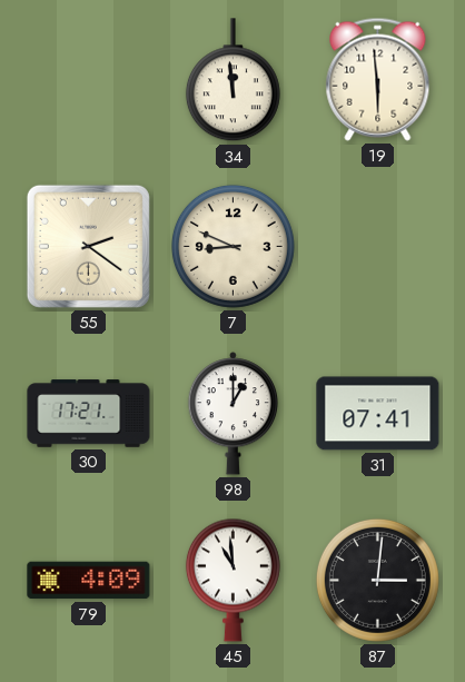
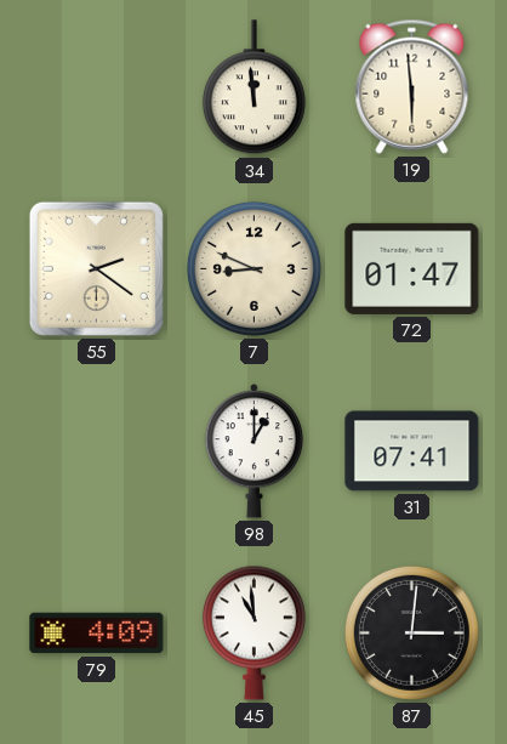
72: none -> 01:47
30: 17:21 -> none
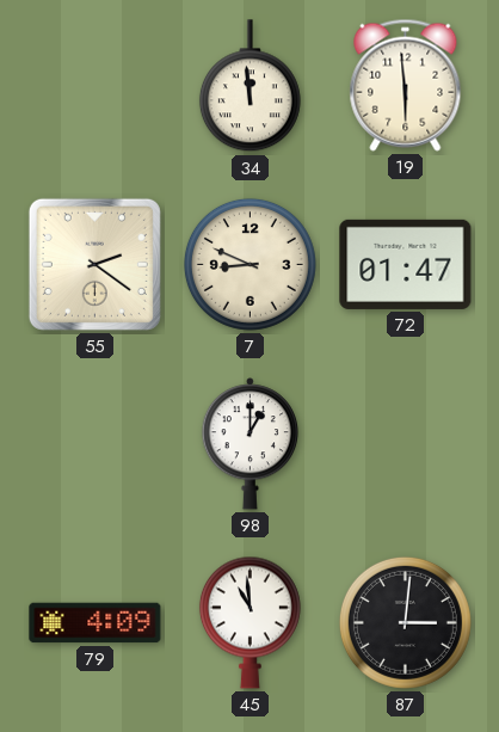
31: 07:41 -> none
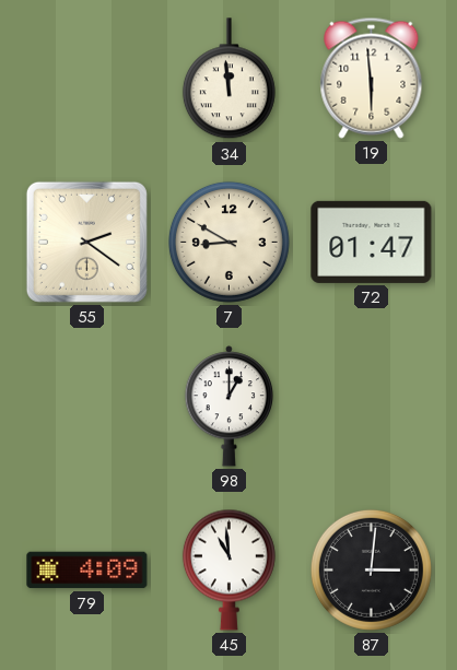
7: 8:49 -> 8:50
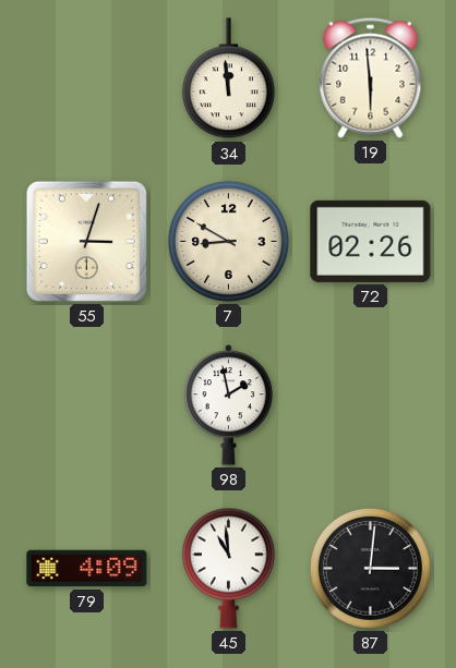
55: 2:21 -> 3:03
72: 01:47 -> 02:26
98: 1:00 -> 1:58
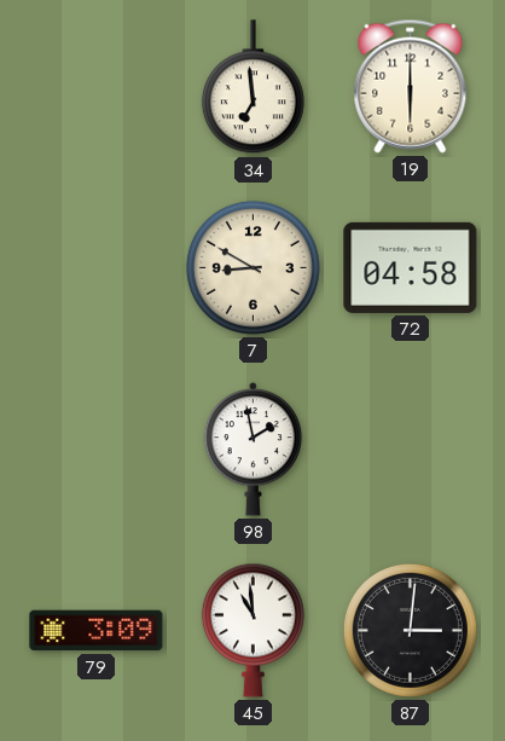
34: 11:59 -> 6:59
19: 5:59 -> 6:00
55: 3:03 -> none
72: 02:26 -> 04:58
79: 4:09 -> 3:09
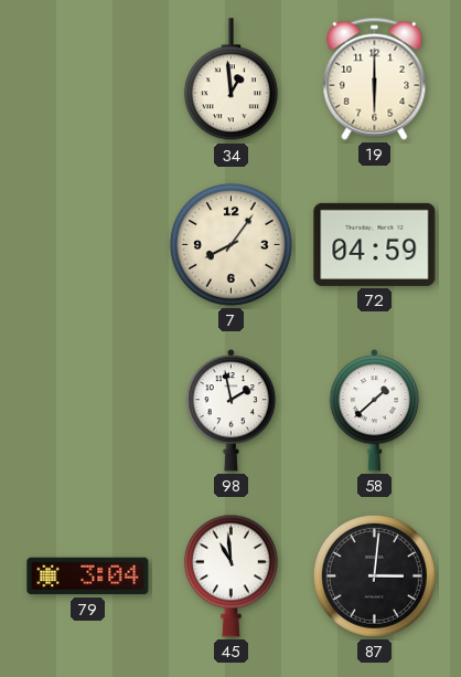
34: 6:59 -> 12:59
7: 8:50 -> 8:06
72: 04:58 -> 04:59
58: none -> 1:38
79: 3:09 -> 3:04
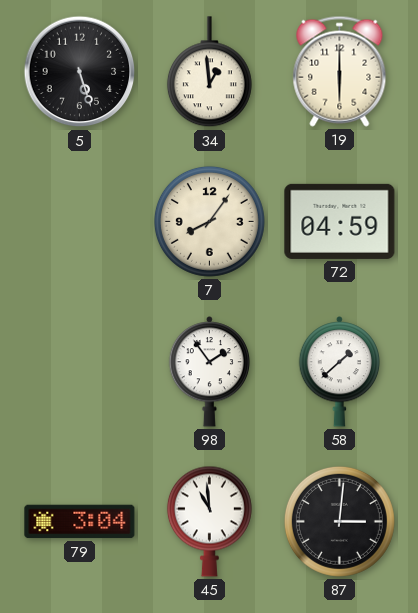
5: none -> 5:27
98: 1:58 -> 1:54
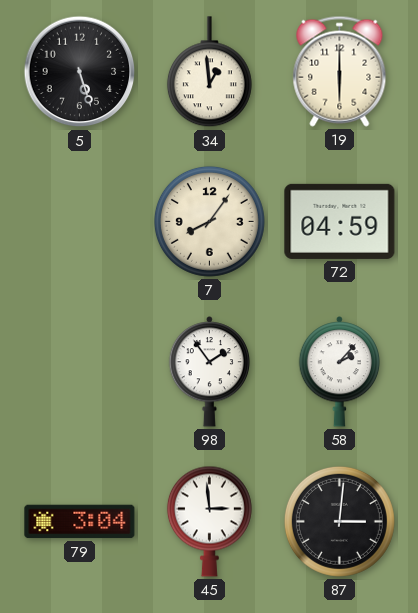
58: 1:38 -> 2:07
45: 10:59 -> 2:59
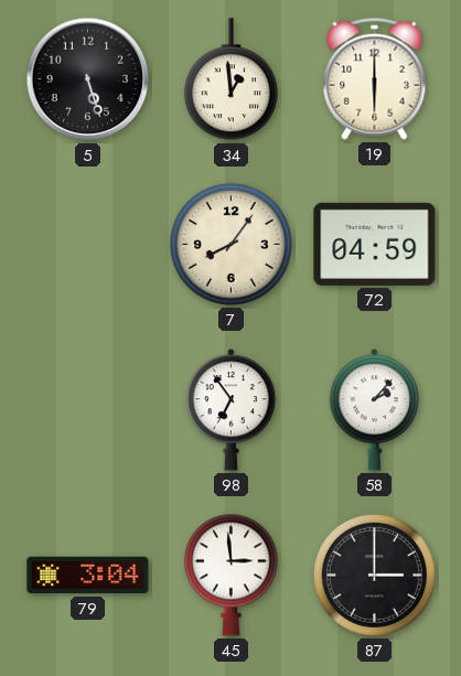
98: 1:54 -> 6:54
87: 3:01 -> 3:00
